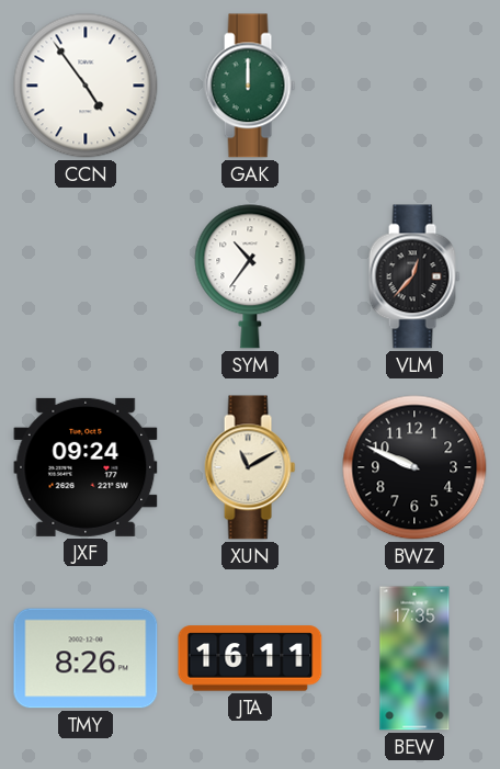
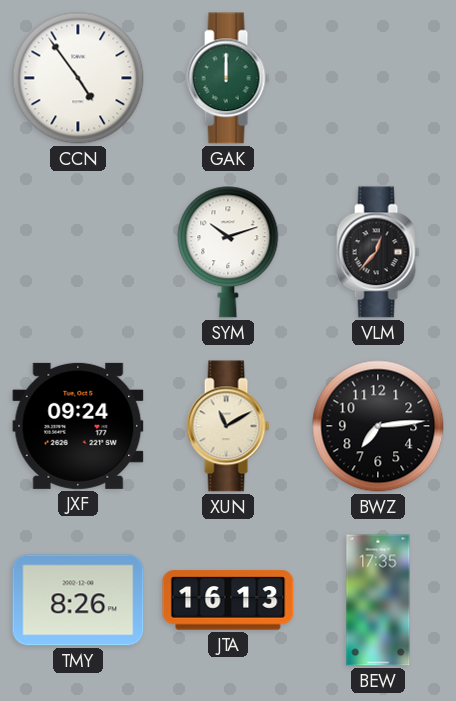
SYM: 10:36 -> 10:12
BWZ: 9:49 -> 7:14
JTA: 16:11 -> 16:13
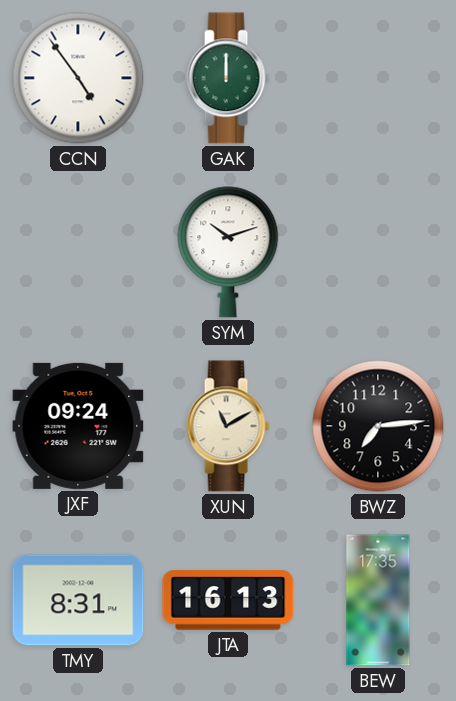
VLM: 12:37 -> none
TMY: 8:26 -> 8:31
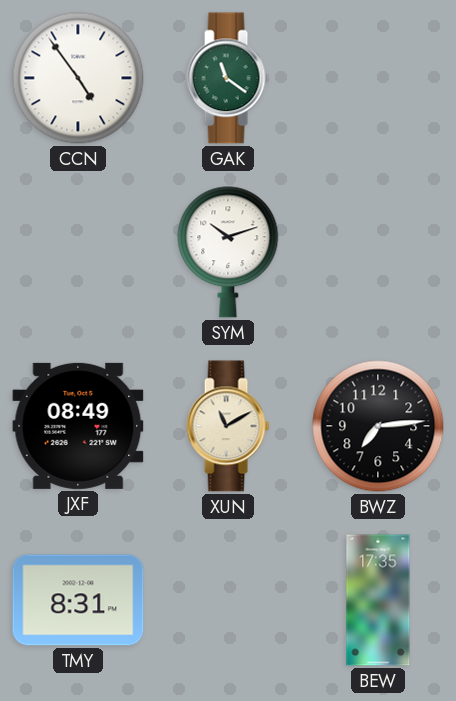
GAK: 12:00 -> 11:21
JXF: 09:24 -> 08:49
JTA: 16:13 -> none
